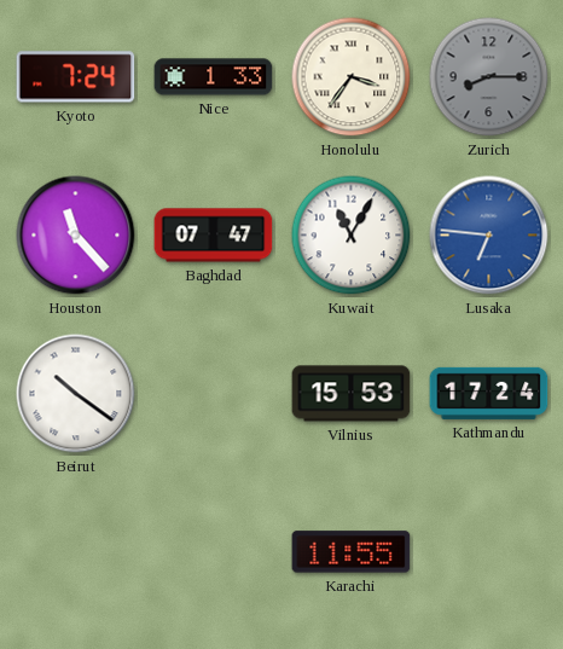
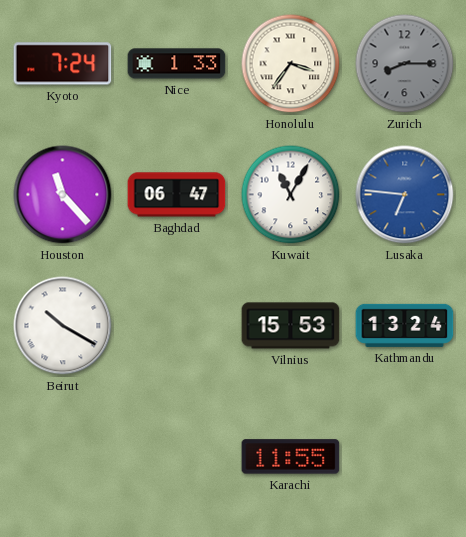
Baghdad: 07:47 -> 06:47
Beirut: 10:21 -> 10:20
Kathmandu: 17:24 -> 13:24
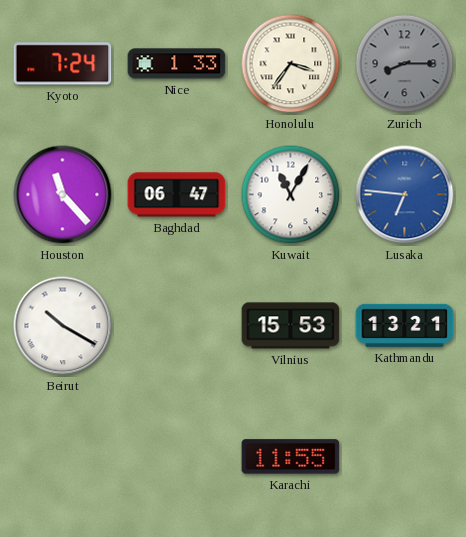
Kathmandu: 13:24 -> 13:21
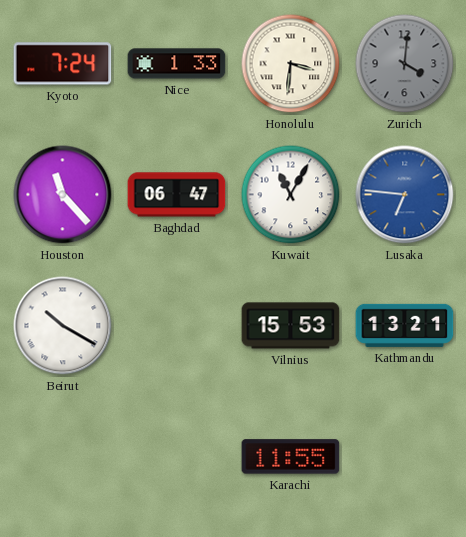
Honolulu: 3:36 -> 3:31
Zurich: 8:15 -> 4:01
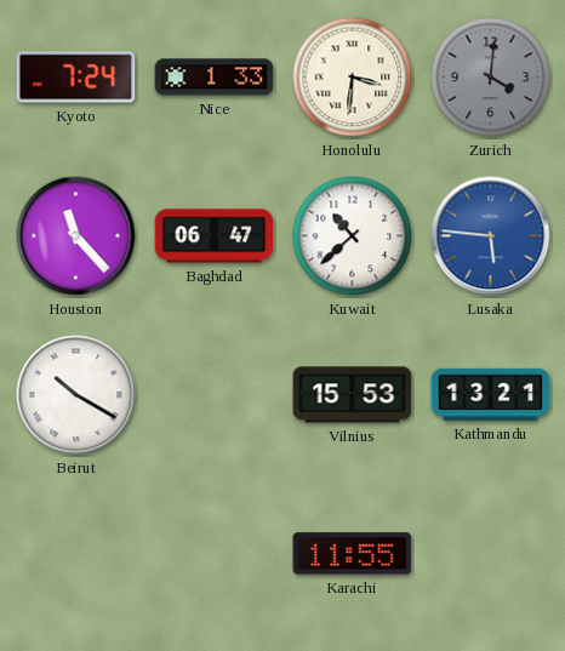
Kuwait: 11:05 -> 10:38
Lusaka: 6:46 -> 5:46
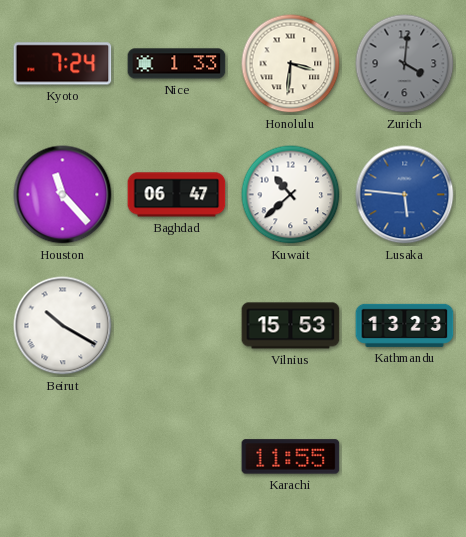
Kathmandu: 13:21 -> 13:23
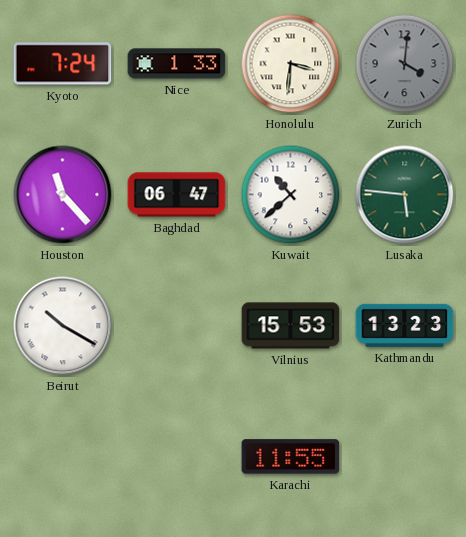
Lusaka dial: blue -> green
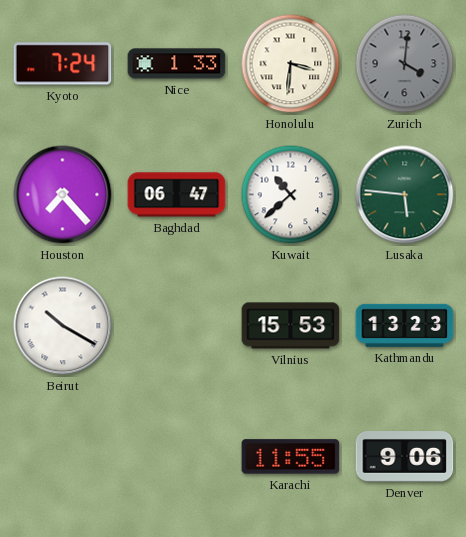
Houston: 11:23 -> 7:23
Denver: none -> 9:06
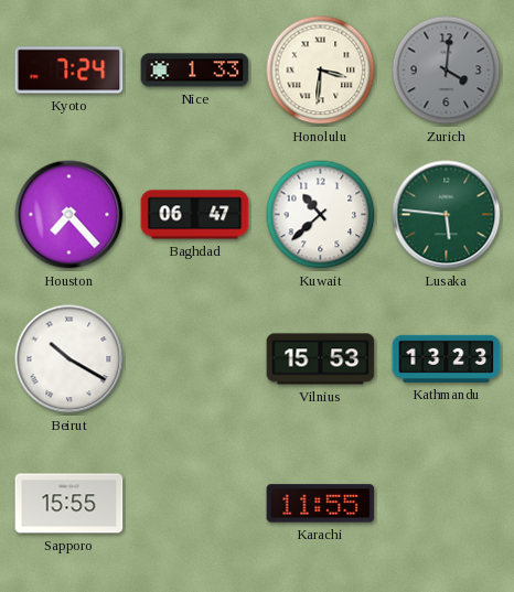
Sapporo: none -> 15:55
Denver: 9:06 -> none
